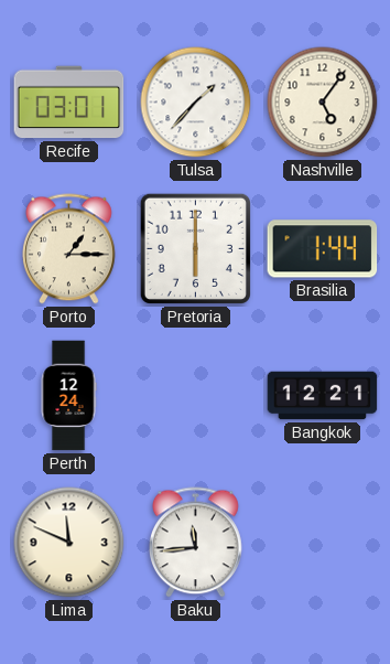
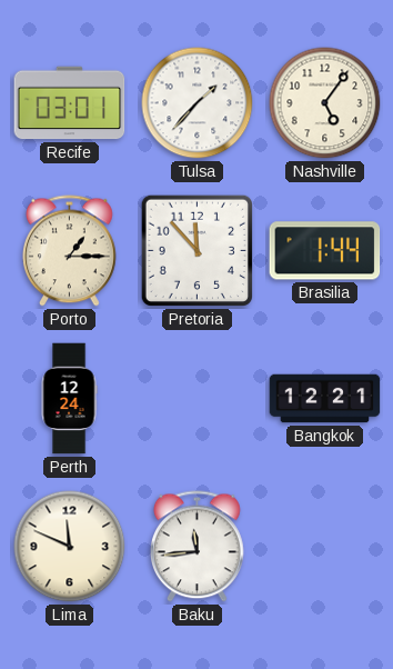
Pretoria: 6:00 -> 11:53
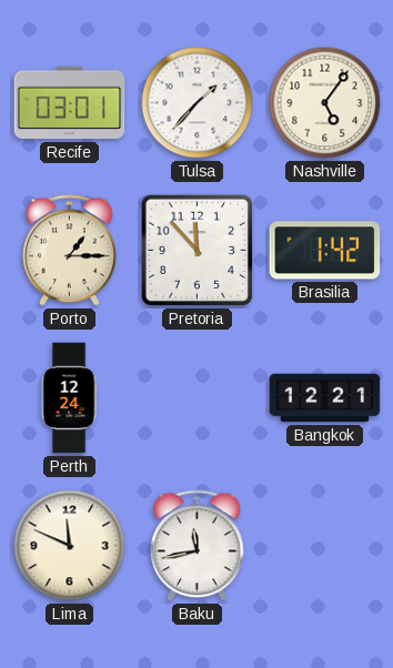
Brasilia: 1:44 -> 1:42
Baku: 11:44 -> 11:43
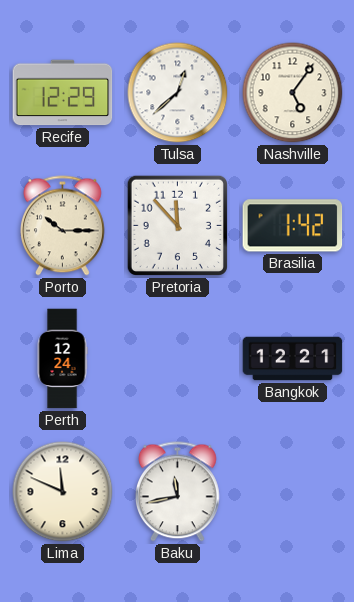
Recife: 03:01 -> 12:29
Tulsa: 1:37 -> 12:38
Porto: 1:15 -> 10:15
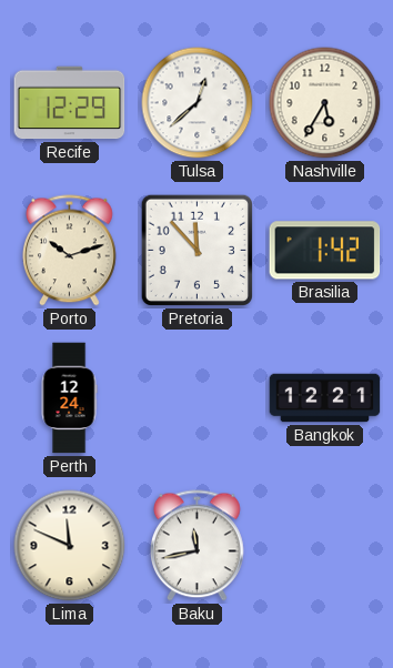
Nashville: 5:06 -> 5:35
Porto: 10:15 -> 10:12
